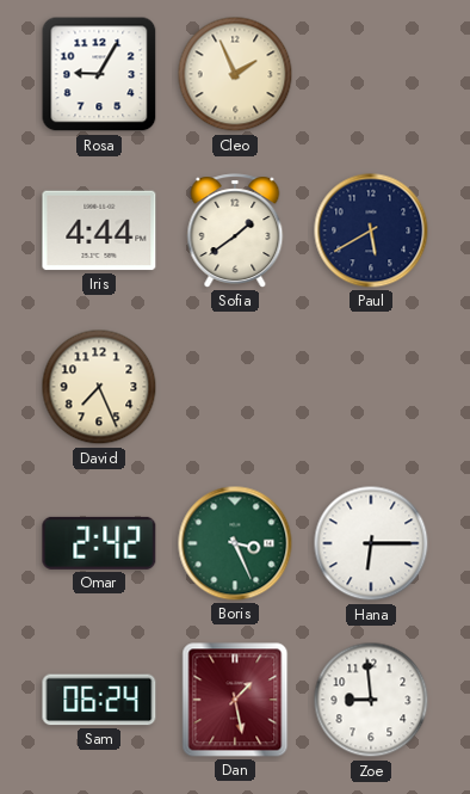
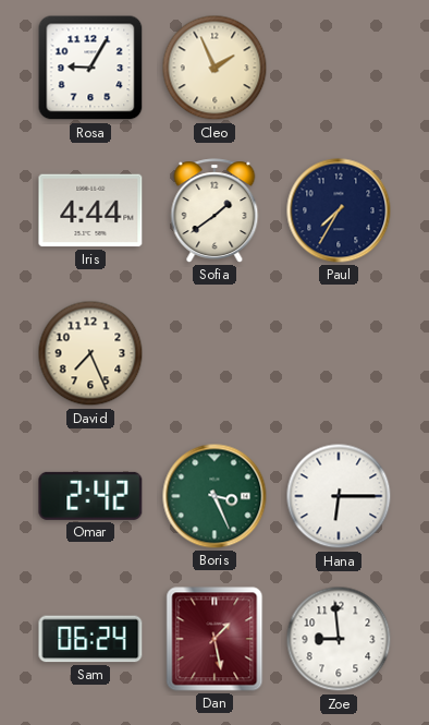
Paul: 5:40 -> 7:35
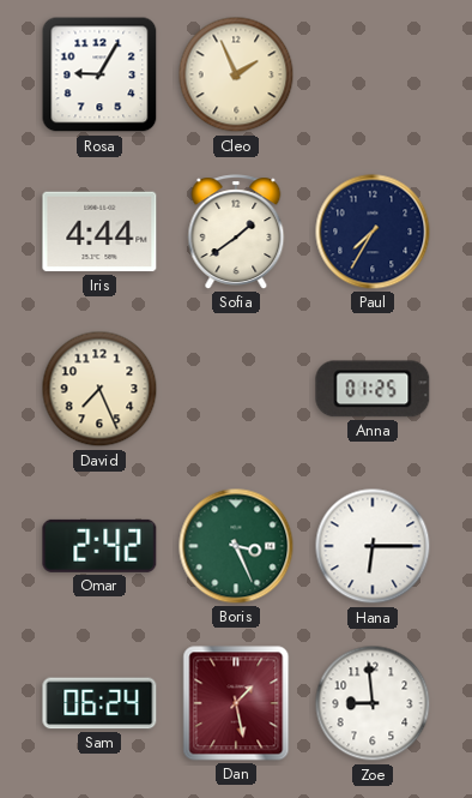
Anna: none -> 01:25
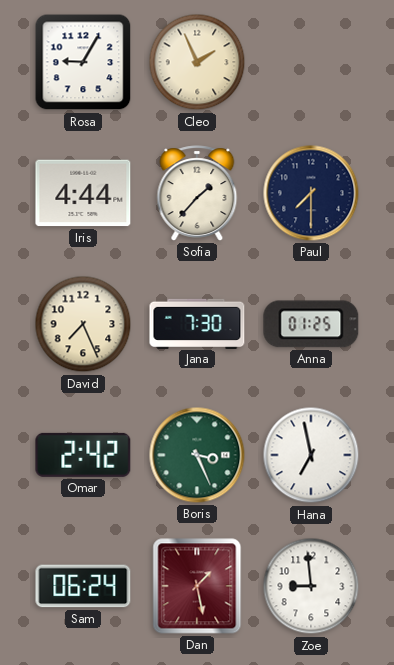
Sofia: 1:39 -> 1:37
Paul: 7:35 -> 7:30
Jana: none -> 7:30
Hana: 6:15 -> 6:58
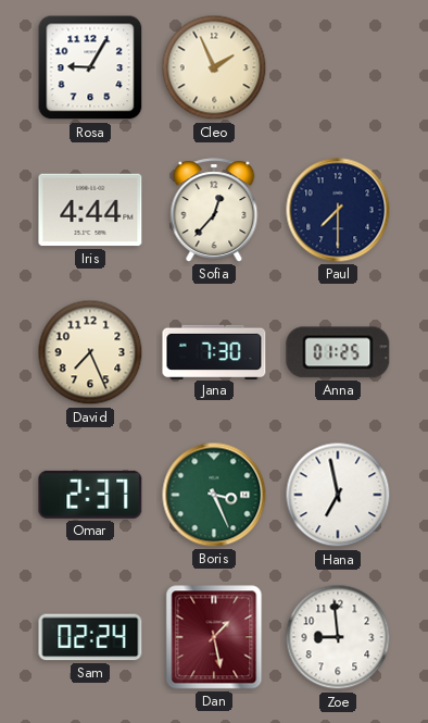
Sofia: 1:37 -> 12:37
Omar: 2:42 -> 2:37
Sam: 06:24 -> 02:24
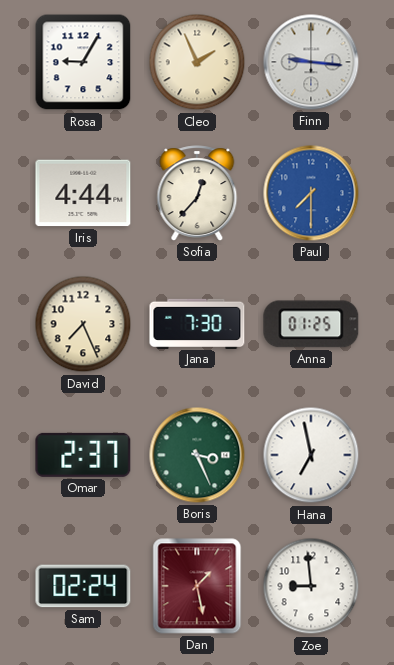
Finn: none -> 9:16
Paul dial: navy -> blue
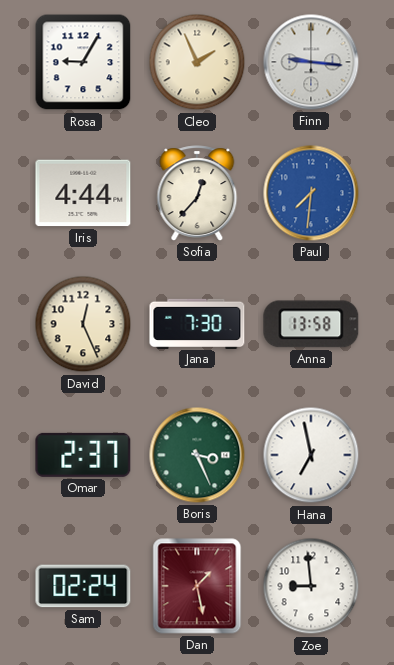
Paul: 7:30 -> 7:31
David: 7:26 -> 12:26
Anna: 01:25 -> 13:58
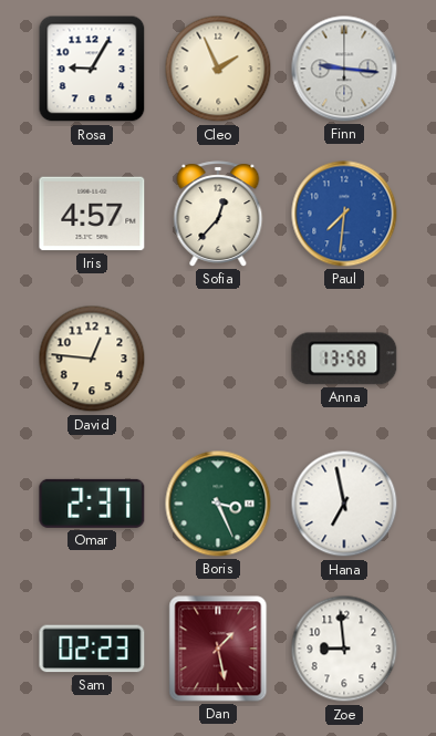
Iris: 4:44 -> 4:57
David: 12:26 -> 12:46
Jana: 7:30 -> none
Sam: 02:24 -> 02:23
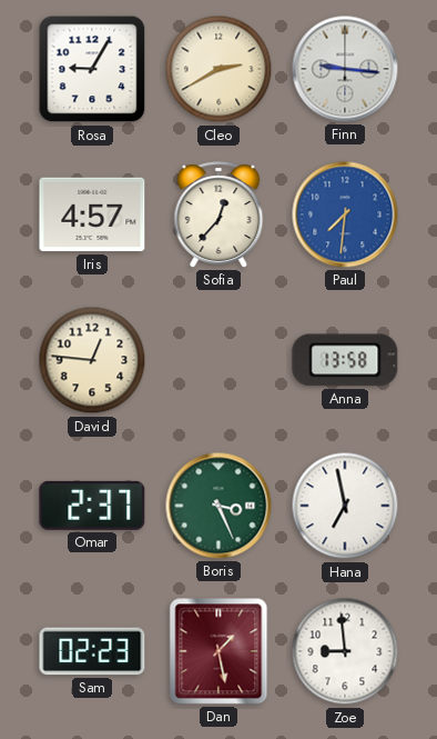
Cleo: 1:56 -> 2:40
